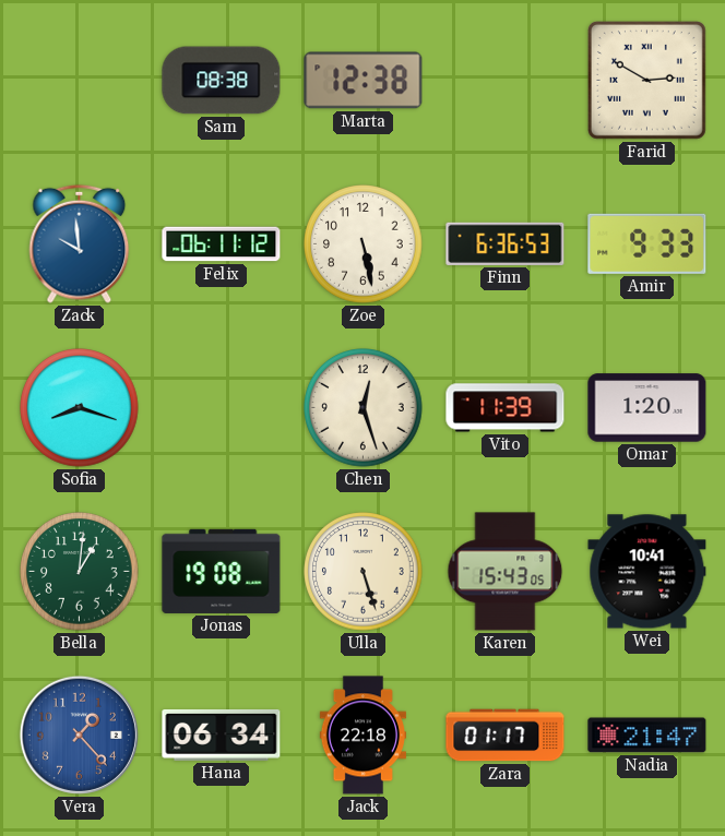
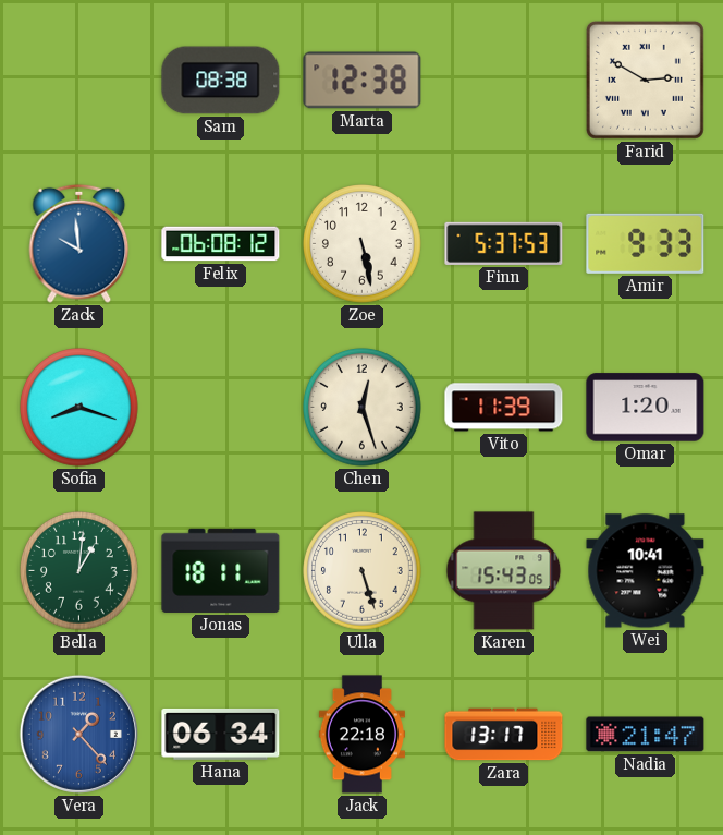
Felix: 06:11 -> 06:08
Finn: 6:36 -> 5:37
Jonas: 19:08 -> 18:11
Zara: 01:17 -> 13:17
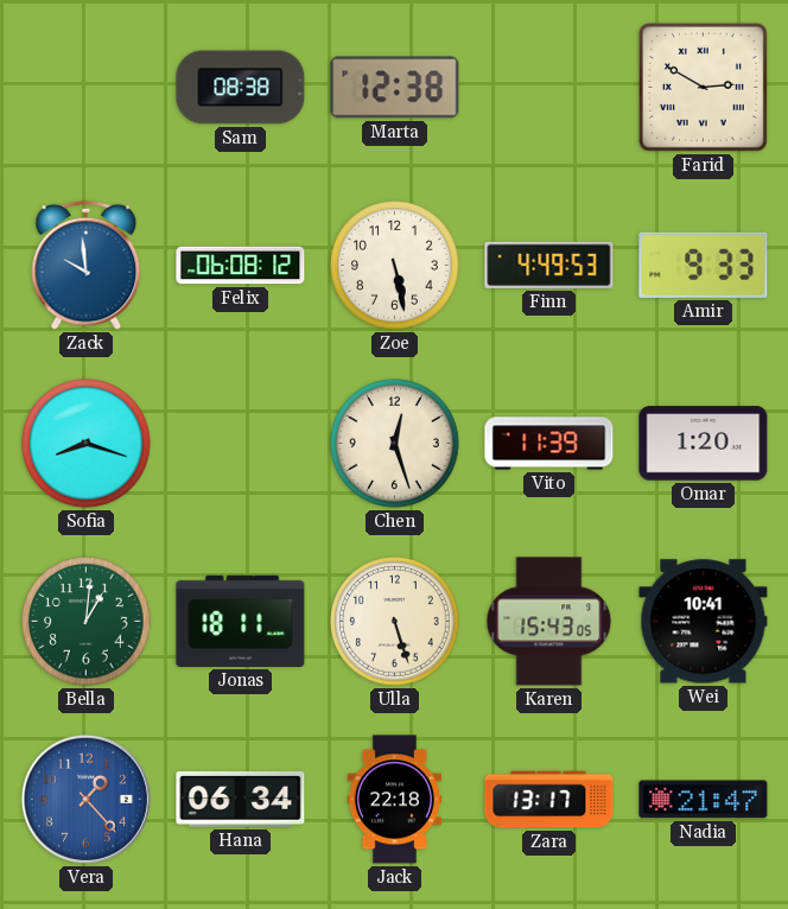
Finn: 5:37 -> 4:49
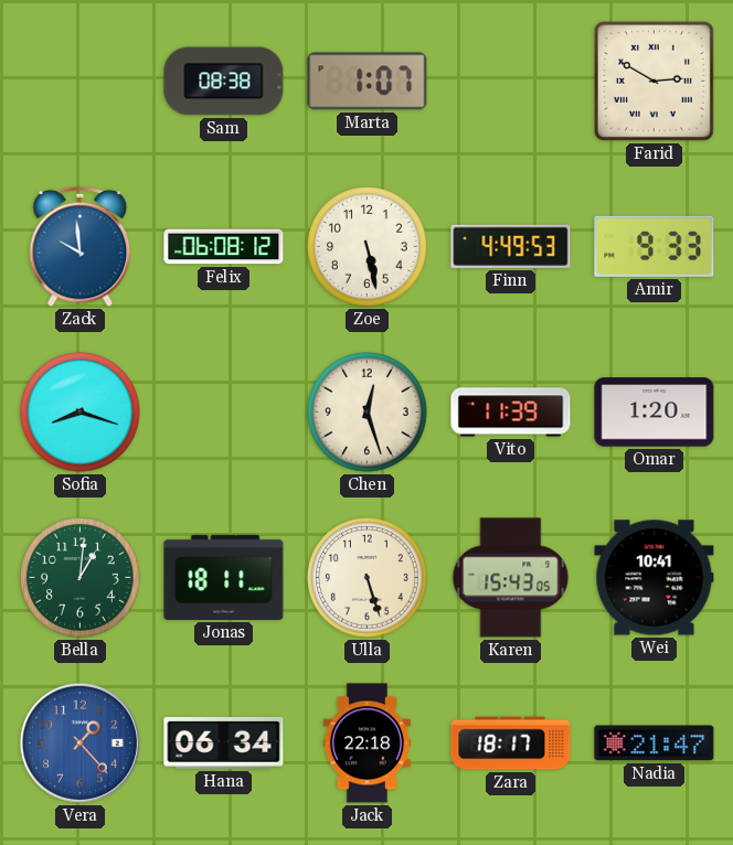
Marta: 12:38 -> 1:07
Zara: 13:17 -> 18:17
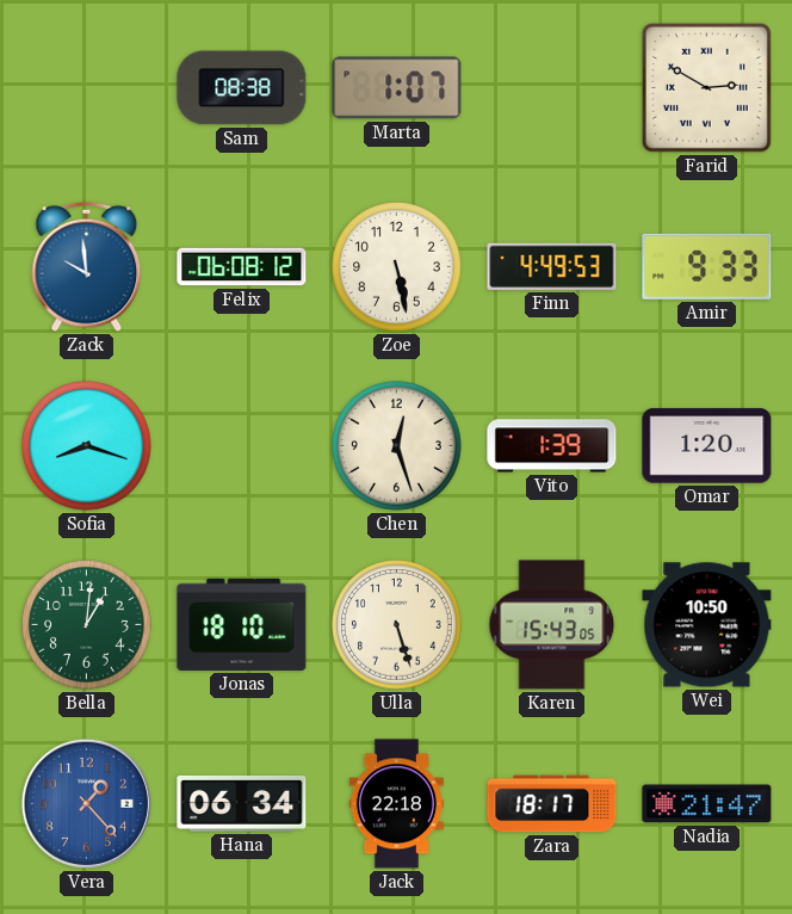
Vito: 11:39 -> 1:39
Jonas: 18:11 -> 18:10
Wei: 10:41 -> 10:50
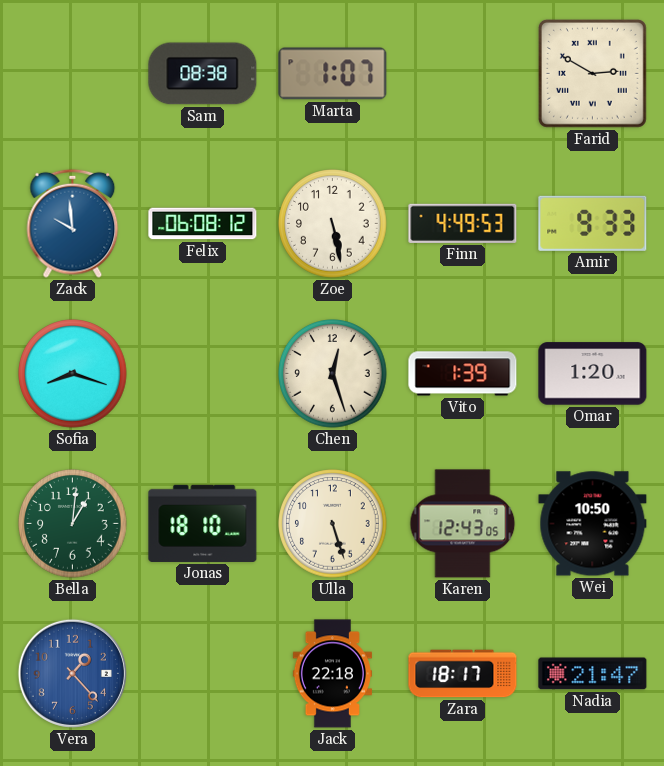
Karen: 15:43 -> 12:43
Hana: 06:34 -> none
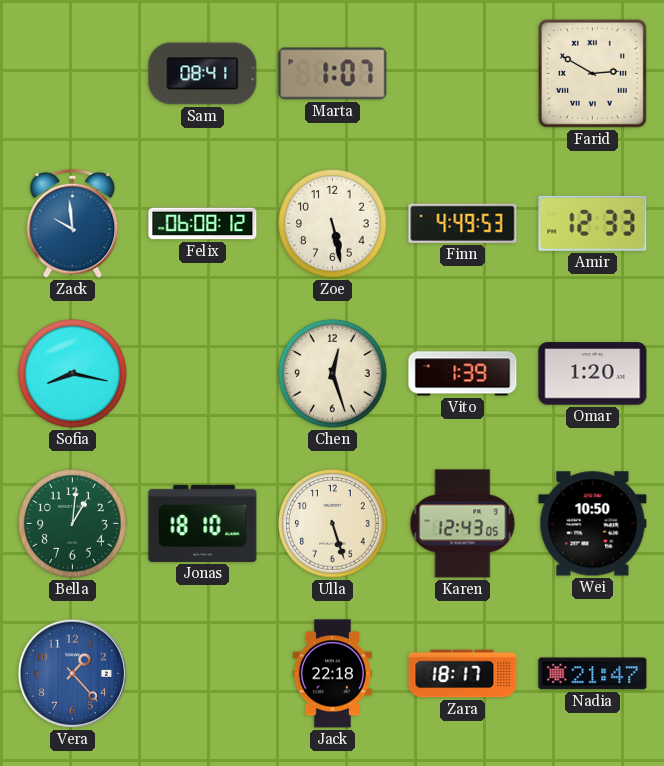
Sam: 08:38 -> 08:41
Amir: 9:33 -> 12:33
Sofia: 8:18 -> 8:17
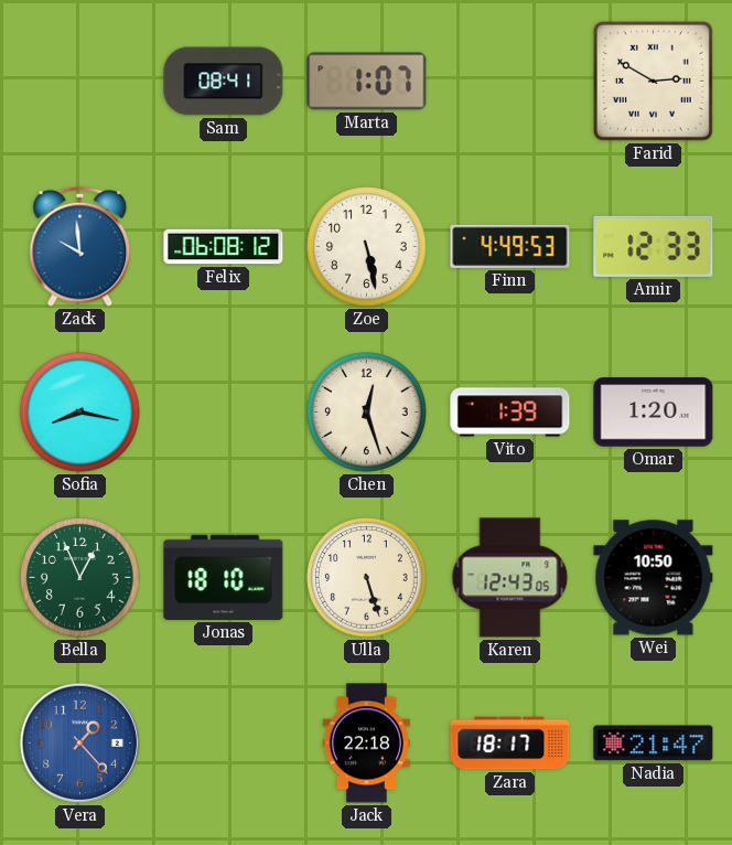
Bella: 1:01 -> 12:56
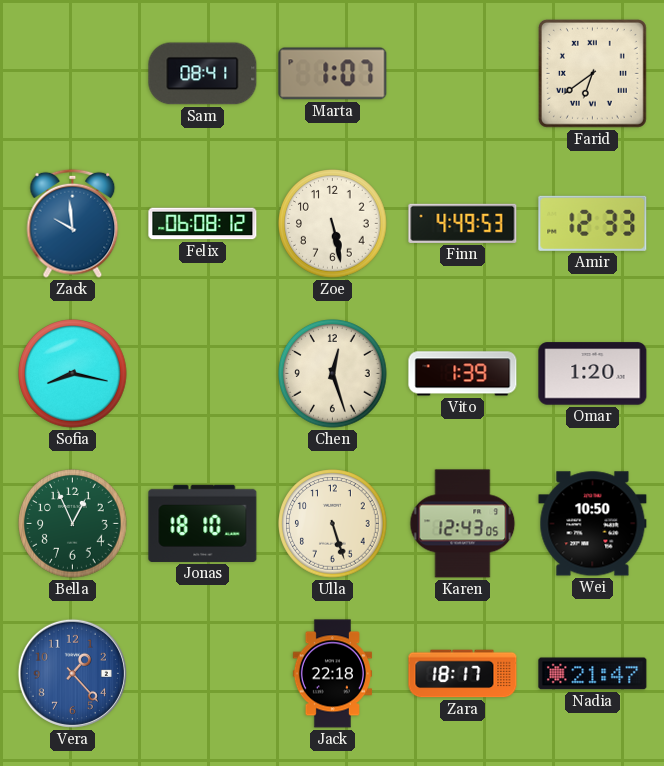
Farid: 2:50 -> 6:39
